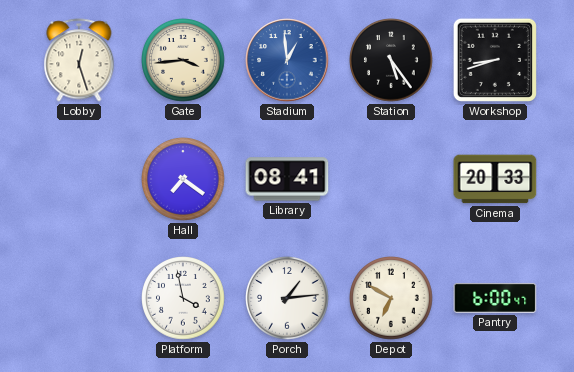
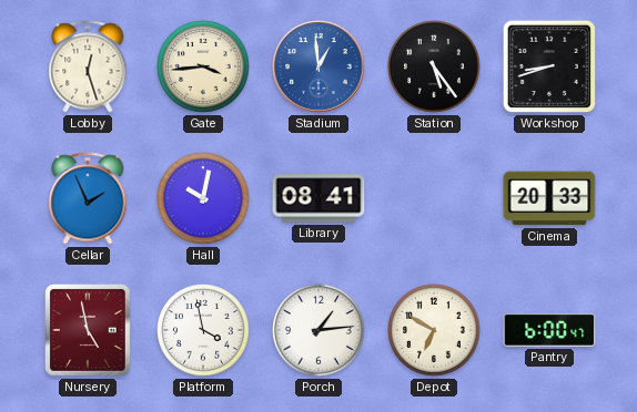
Cellar: none -> 1:56
Hall: 7:21 -> 10:02
Nursery: none -> 4:58
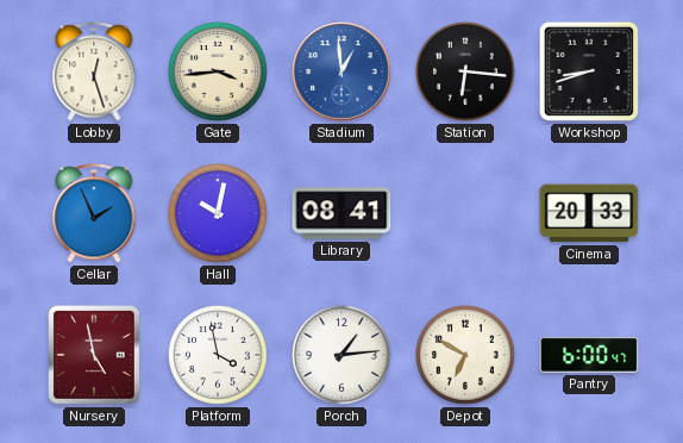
Station: 5:24 -> 6:16
